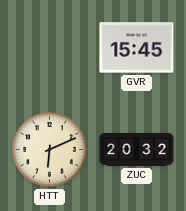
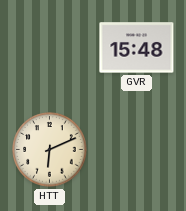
GVR: 15:45 -> 15:48
ZUC: 20:32 -> none
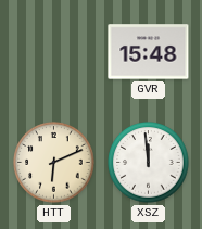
XSZ: none -> 11:59
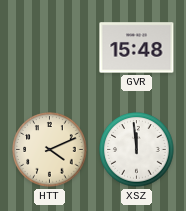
HTT: 6:11 -> 4:11
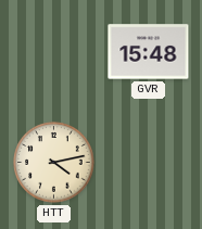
HTT: 4:11 -> 4:13
XSZ: 11:59 -> none
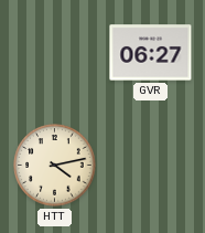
GVR: 15:48 -> 06:27
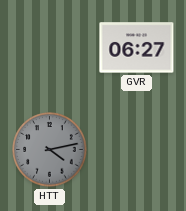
HTT dial: cream -> grey
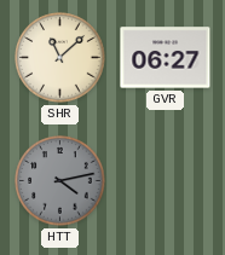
SHR: none -> 11:08
